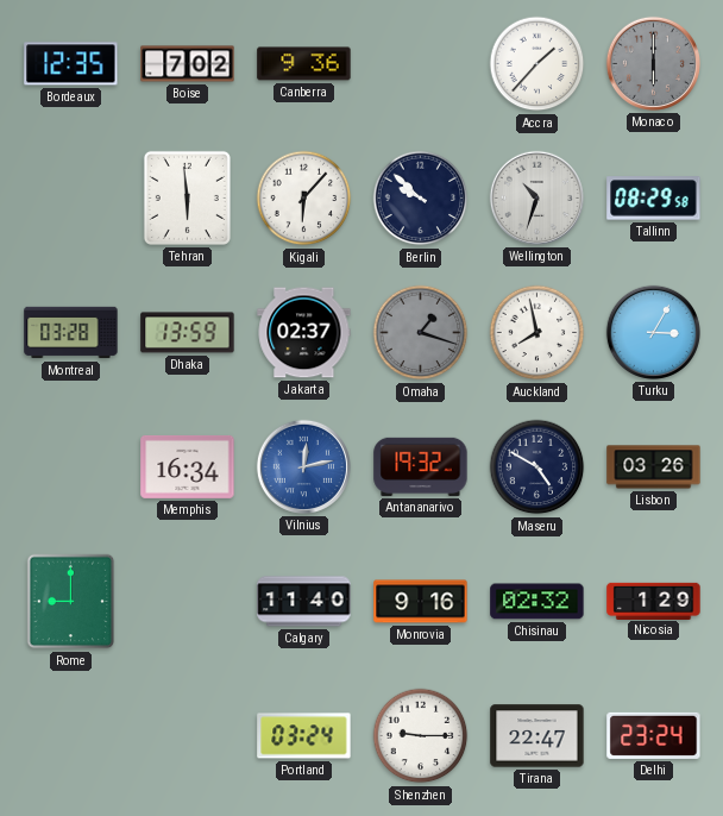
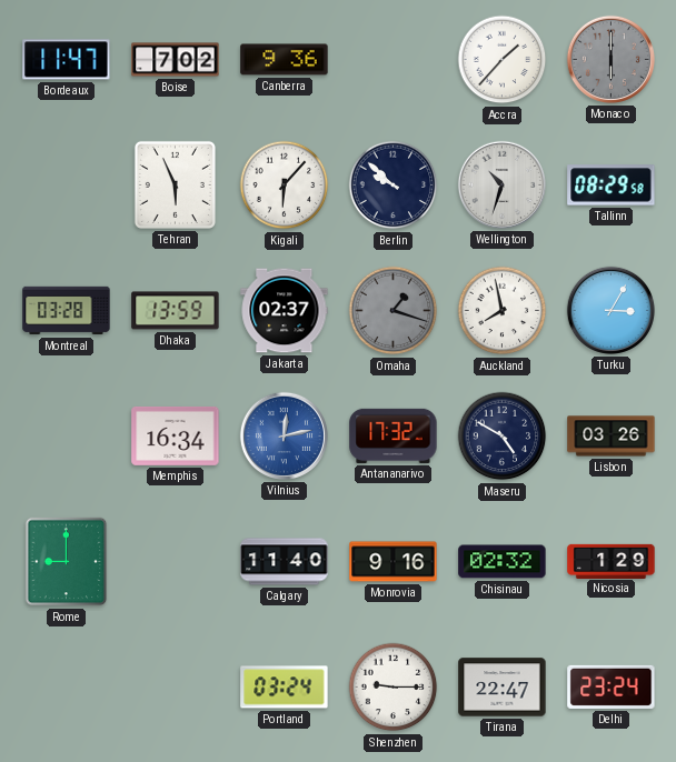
Bordeaux: 12:35 -> 11:47
Tehran: 5:59 -> 5:56
Antananarivo: 19:32 -> 17:32
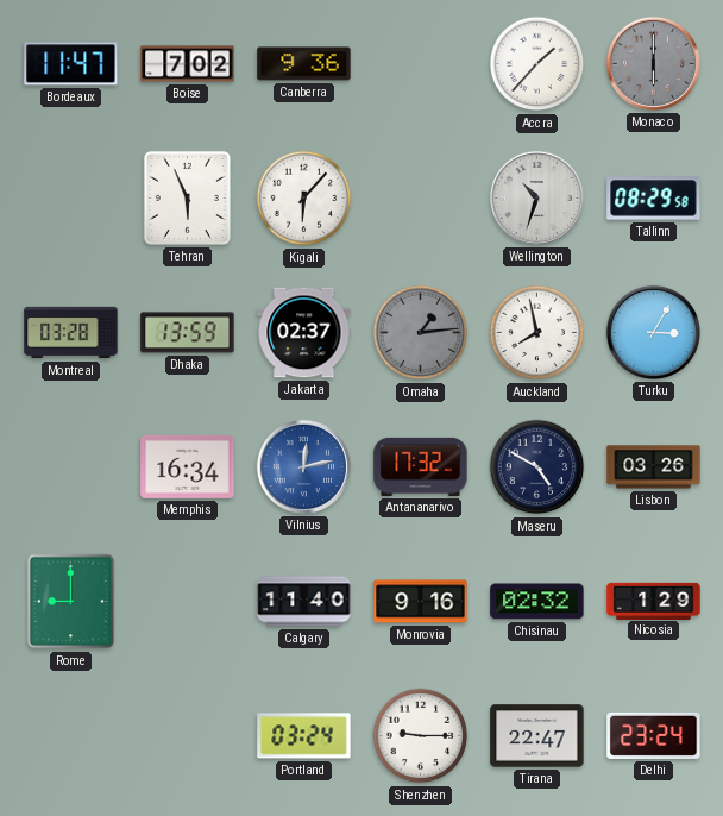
Berlin: 9:52 -> none
Omaha: 1:18 -> 1:14
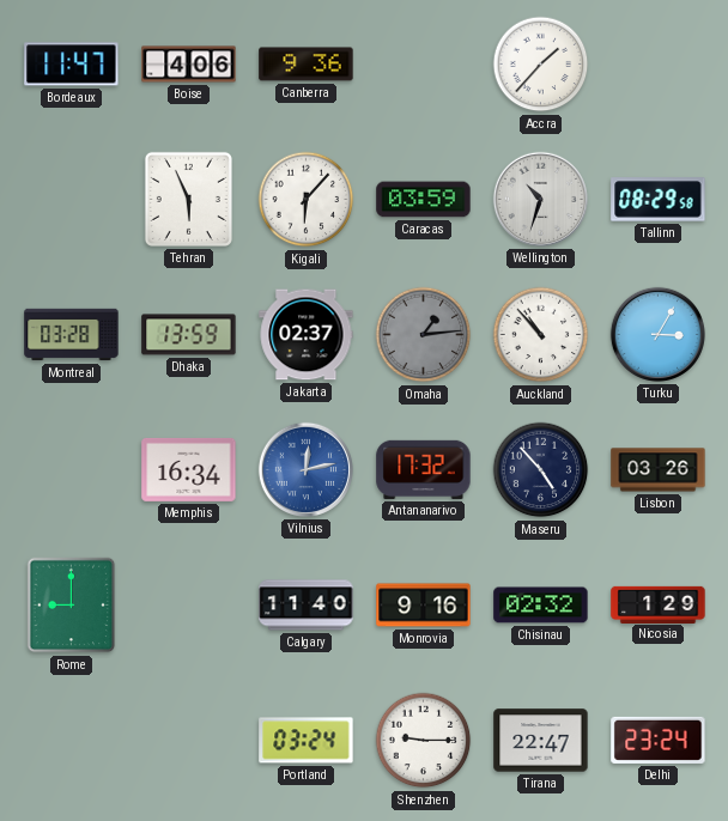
Boise: 7:02 -> 4:06
Monaco: 6:00 -> none
Caracas: none -> 03:59
Auckland: 7:58 -> 10:53
Maseru: 4:50 -> 4:53
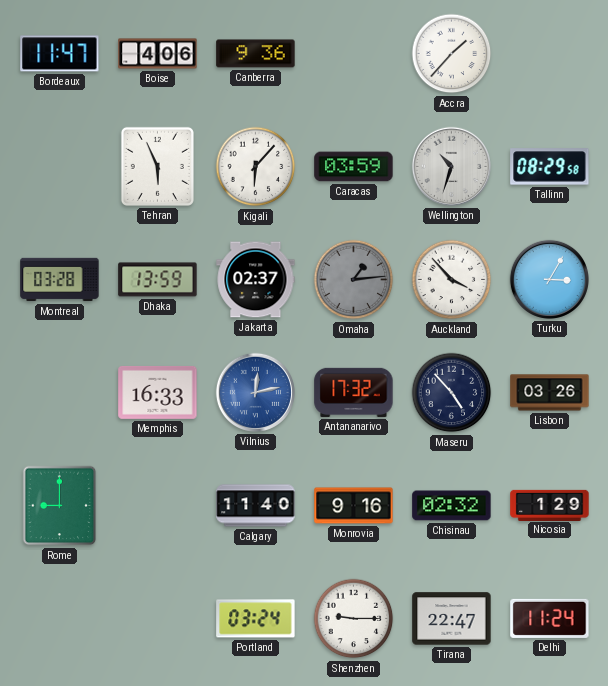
Auckland: 10:53 -> 3:53
Memphis: 16:34 -> 16:33
Delhi: 23:24 -> 11:24
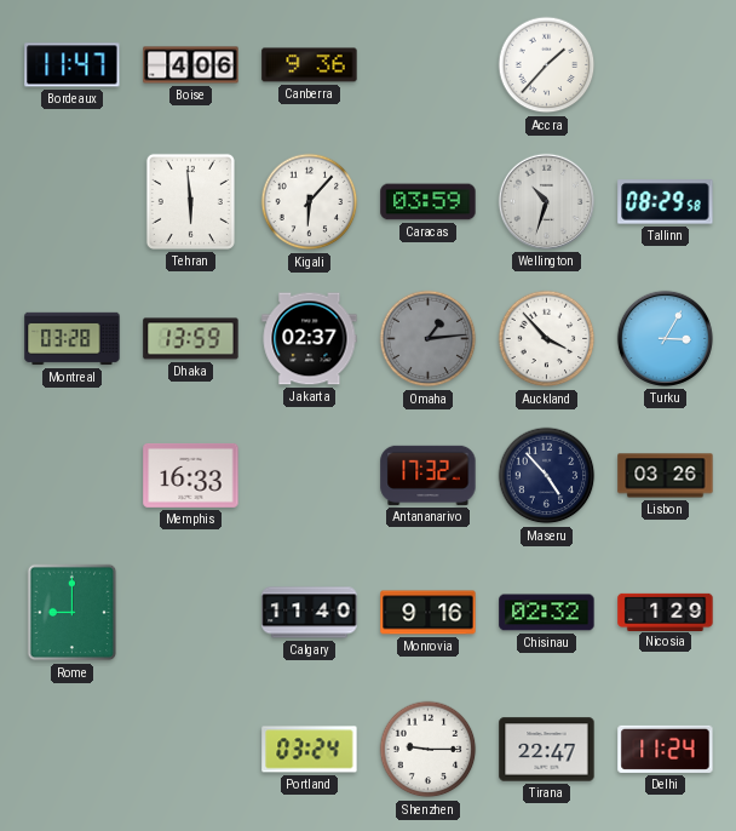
Tehran: 5:56 -> 5:59
Vilnius: 12:13 -> none
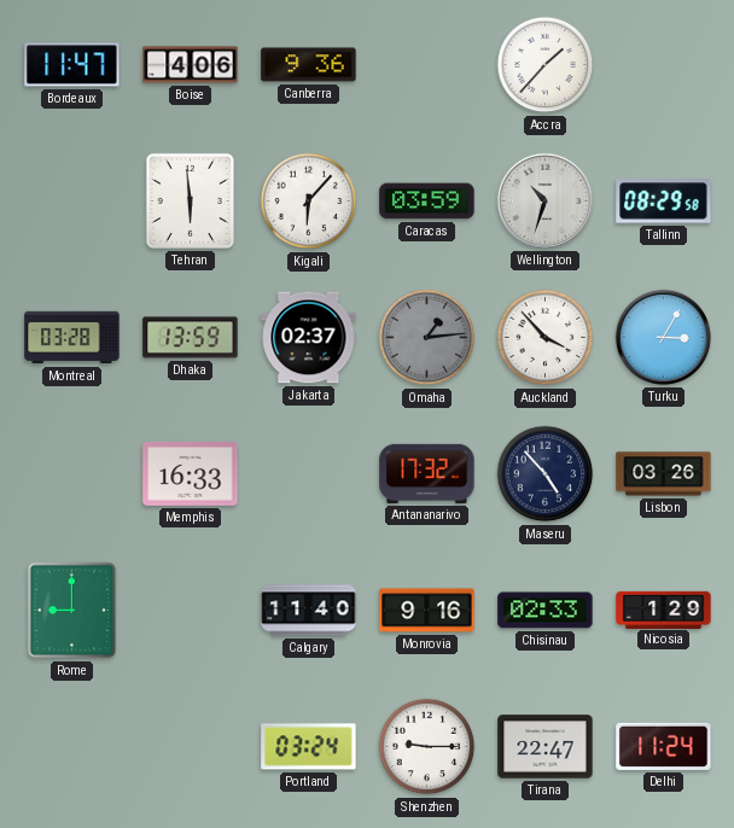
Chisinau: 02:32 -> 02:33
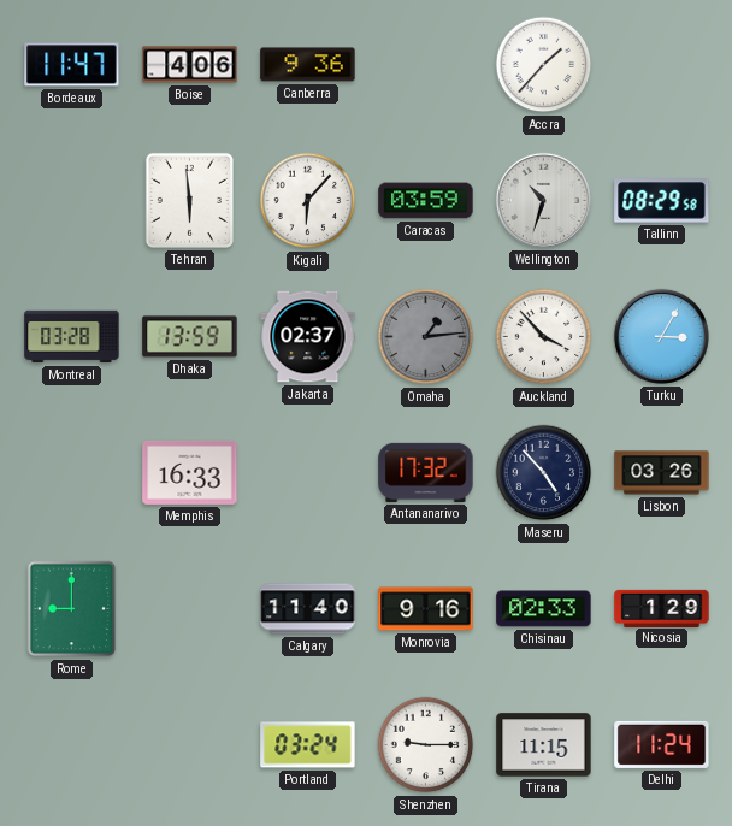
Tirana: 22:47 -> 11:15
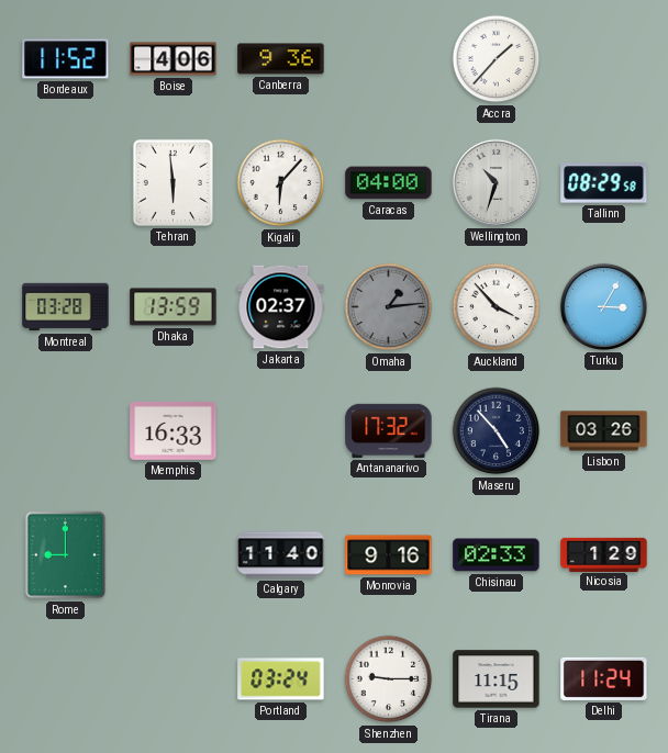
Bordeaux: 11:47 -> 11:52
Caracas: 03:59 -> 04:00
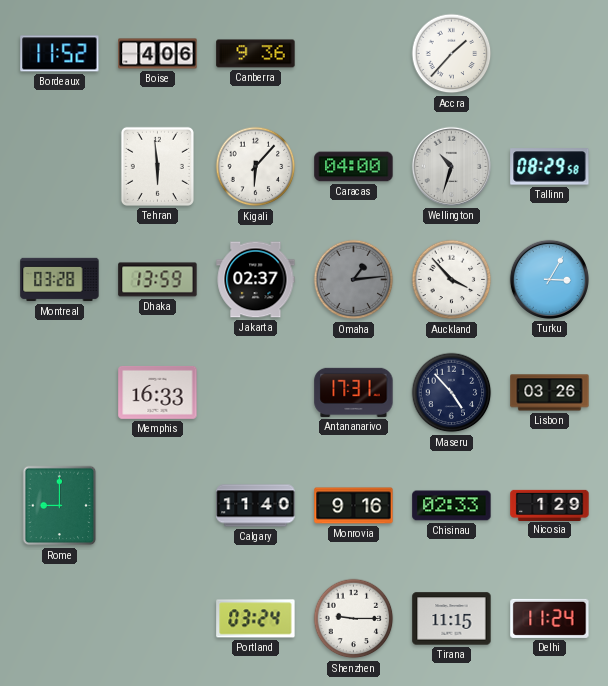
Antananarivo: 17:32 -> 17:31
